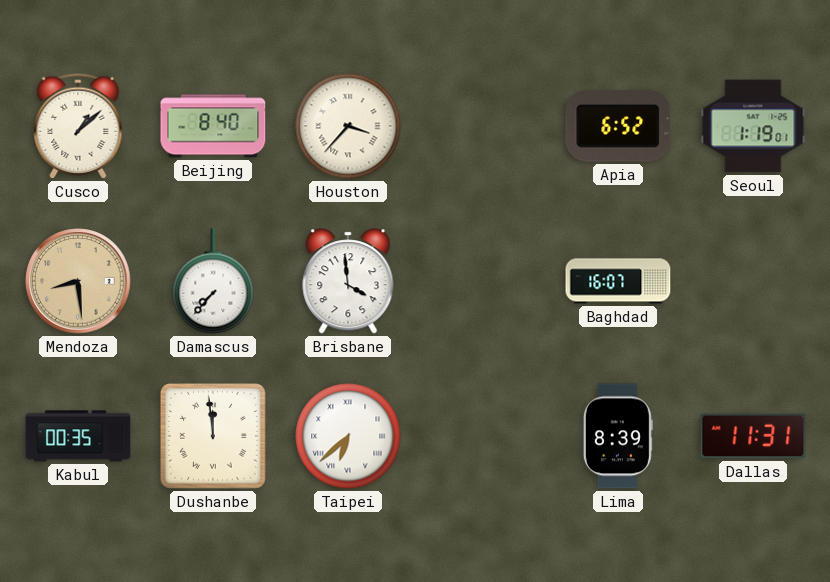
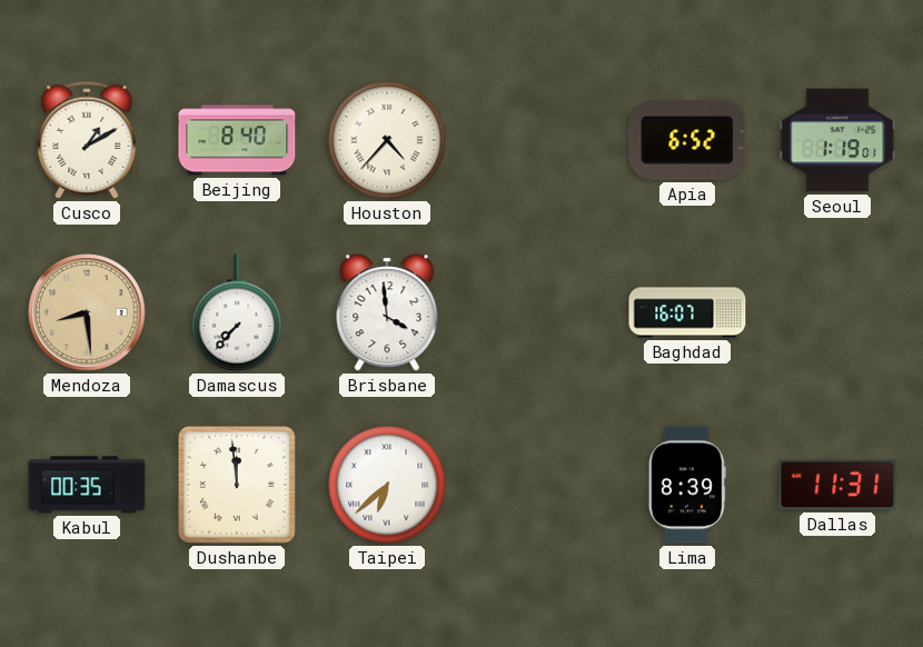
Cusco: 1:08 -> 1:10
Houston: 3:37 -> 4:37
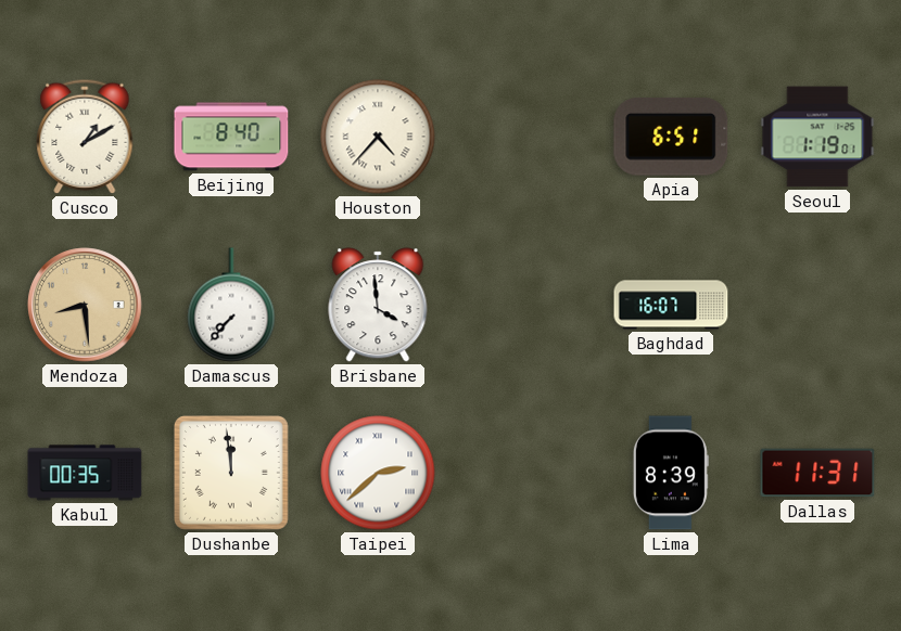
Apia: 6:52 -> 6:51
Taipei: 6:38 -> 2:38
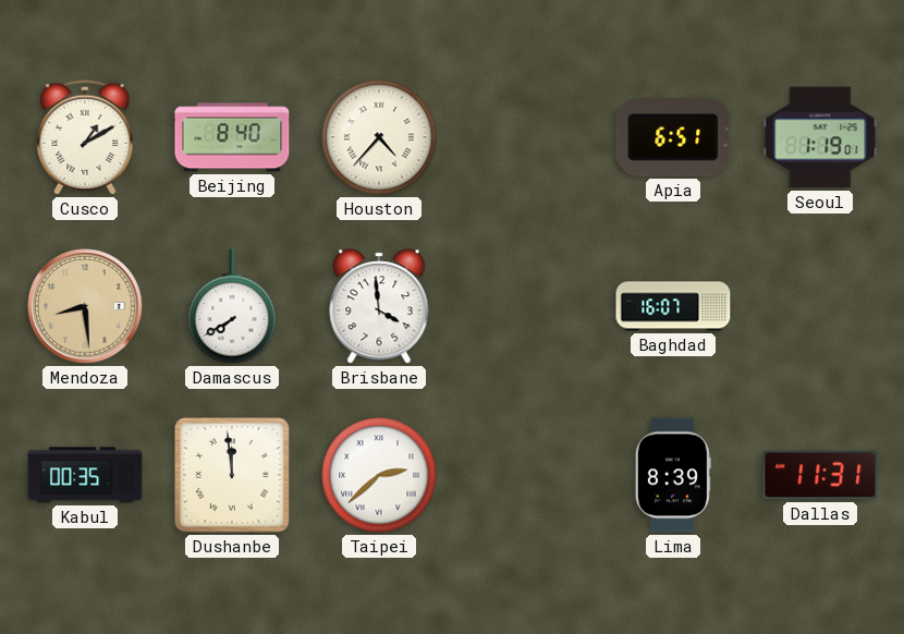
Damascus: 7:37 -> 7:40
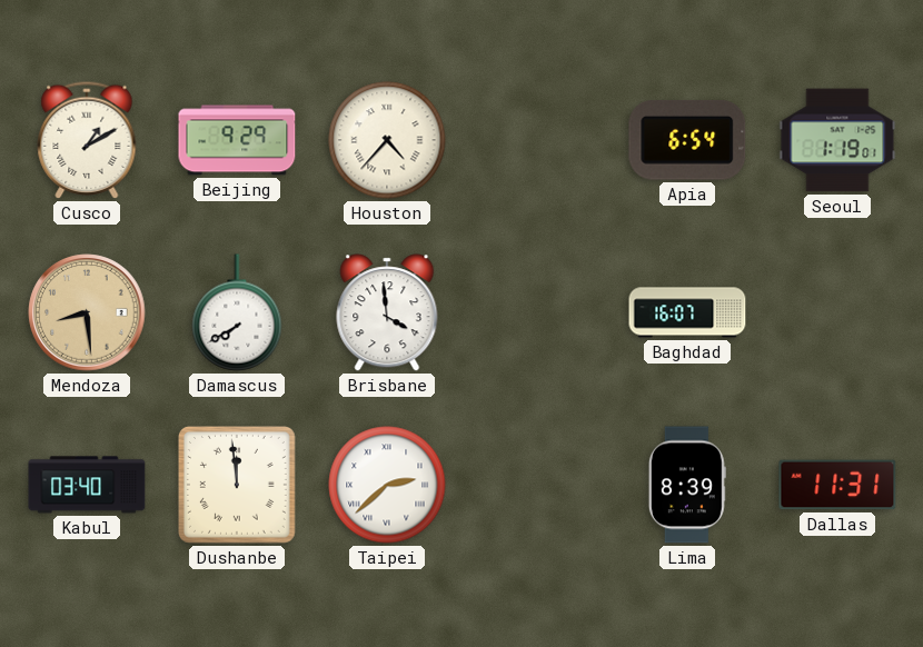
Beijing: 8:40 -> 9:29
Apia: 6:51 -> 6:54
Kabul: 00:35 -> 03:40
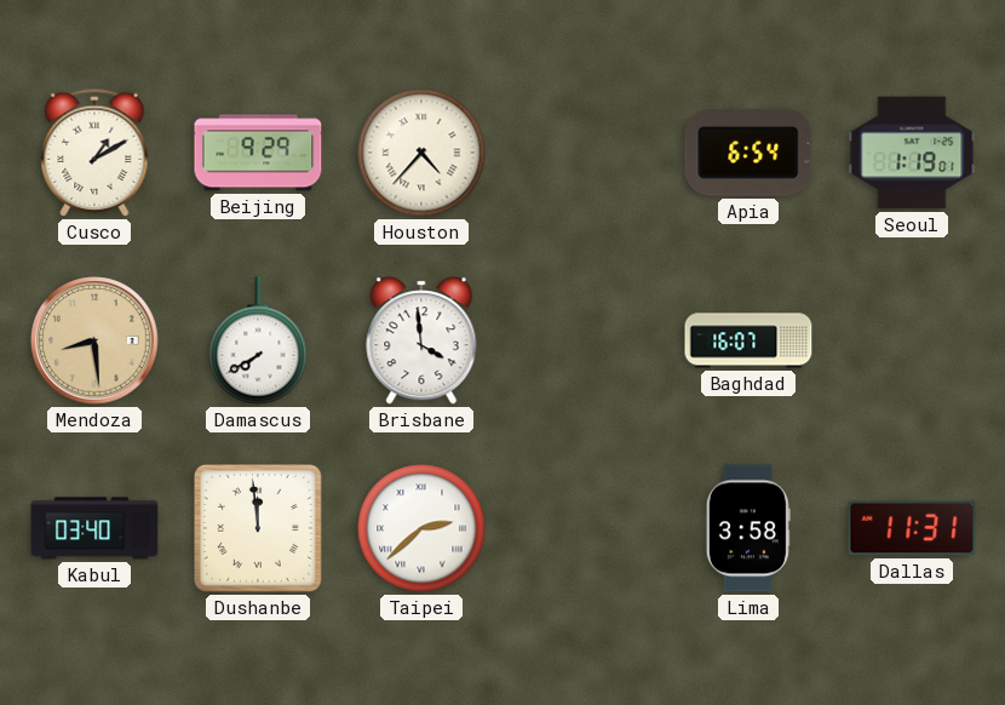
Lima: 8:39 -> 3:58
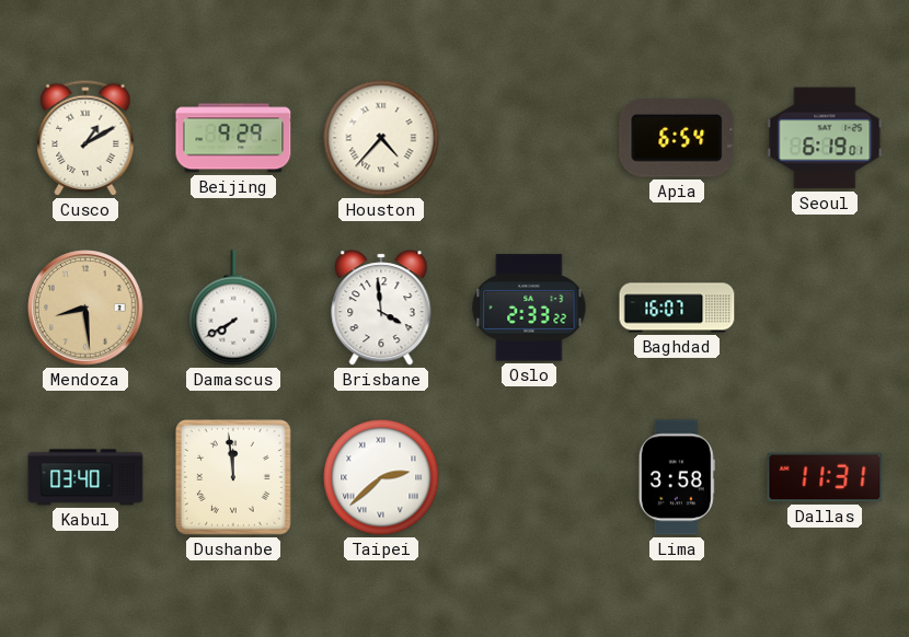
Seoul: 1:19 -> 6:19
Oslo: none -> 2:33
